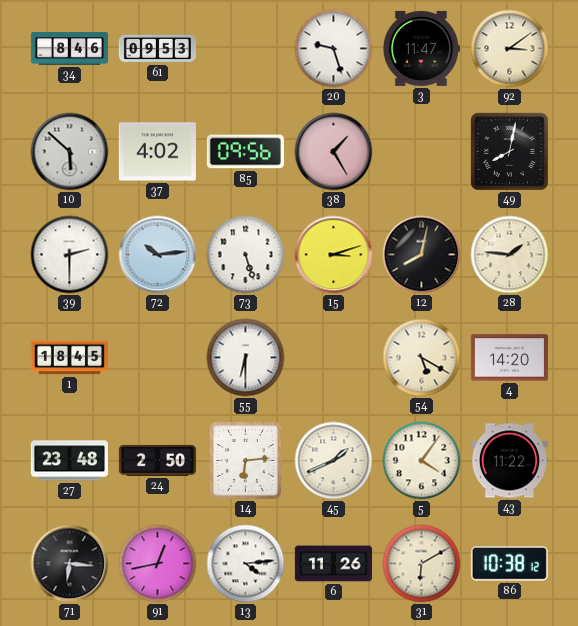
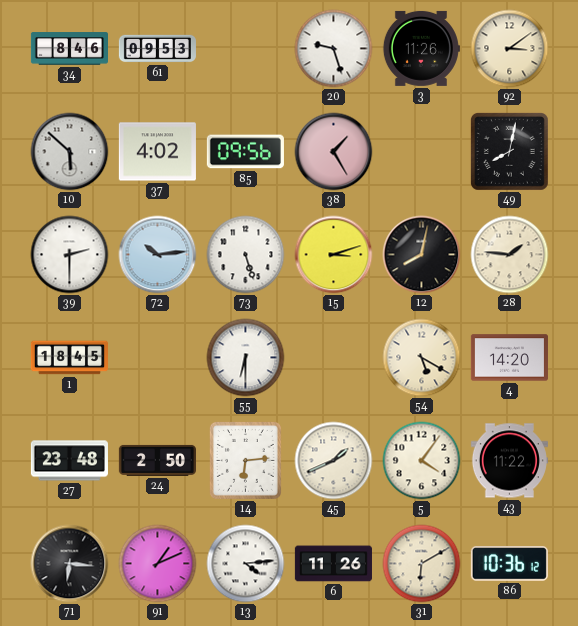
3: 11:47 -> 11:26
91: 12:43 -> 1:11
86: 10:38 -> 10:36
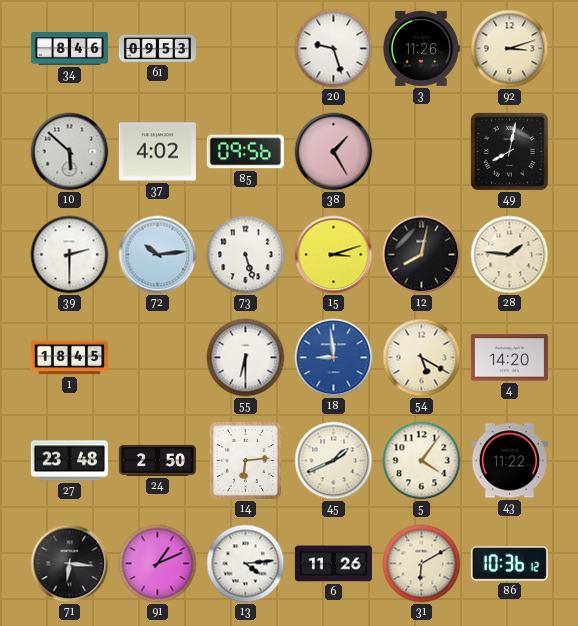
92: 3:09 -> 3:12
18: none -> 8:59
